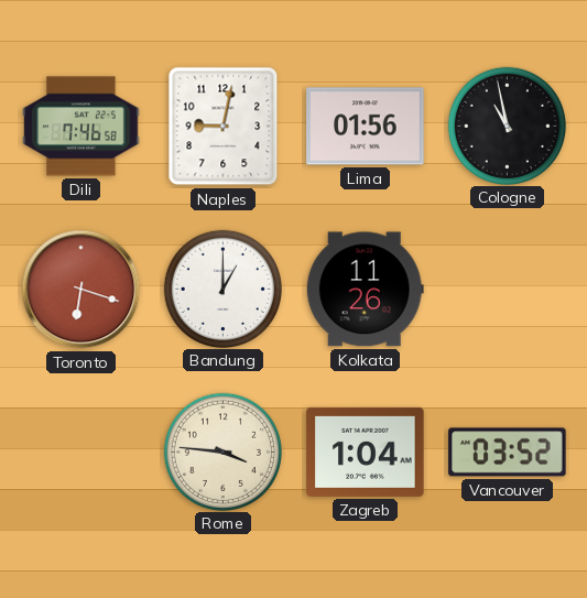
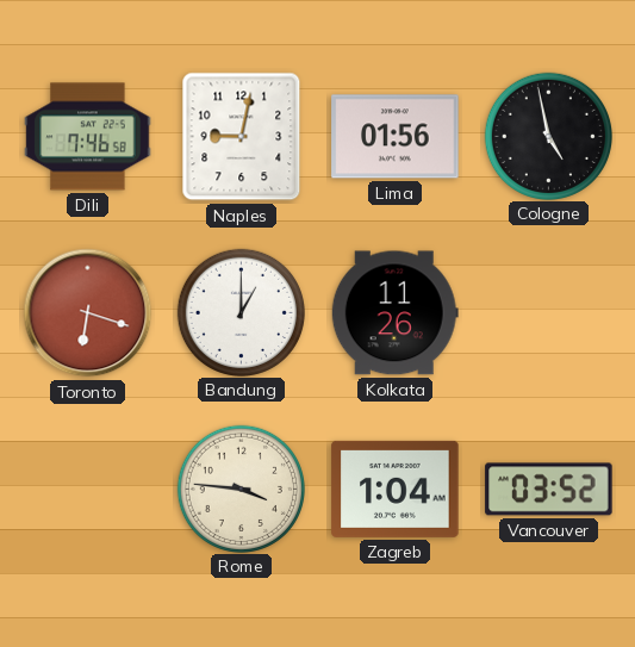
Cologne: 10:58 -> 4:58
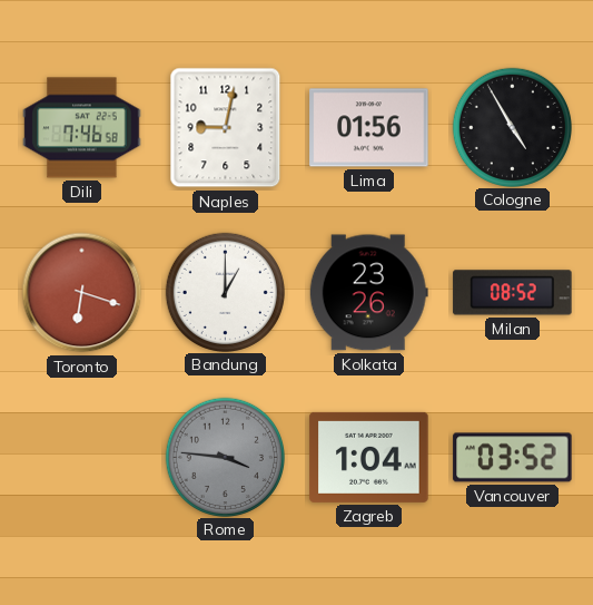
Cologne: 4:58 -> 4:55
Kolkata: 11:26 -> 23:26
Milan: none -> 08:52
Rome dial: cream -> grey
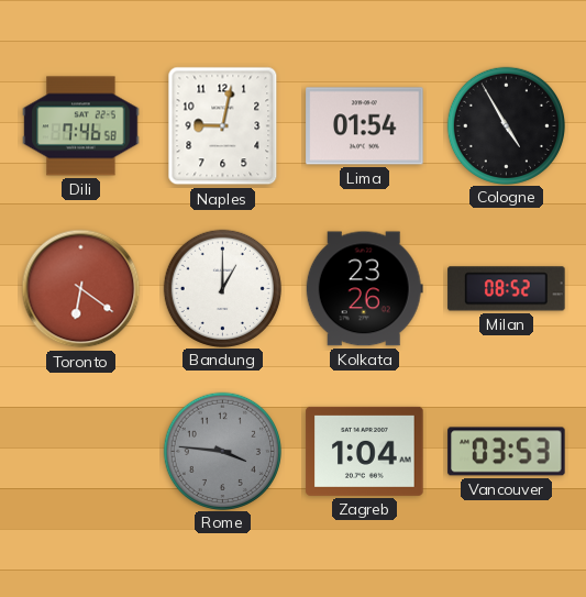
Lima: 01:56 -> 01:54
Toronto: 6:18 -> 6:21
Vancouver: 03:52 -> 03:53
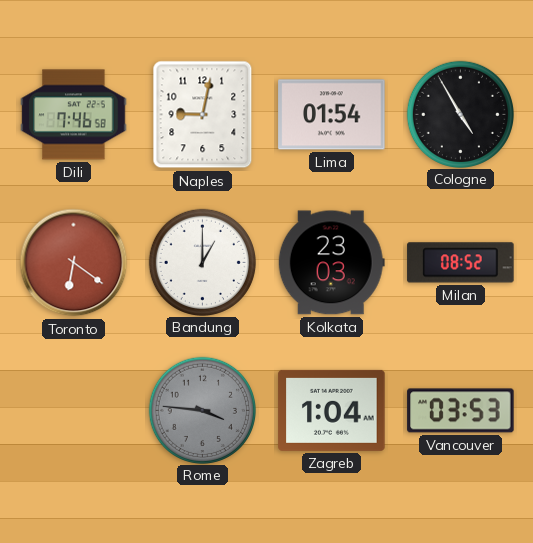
Kolkata: 23:26 -> 23:03
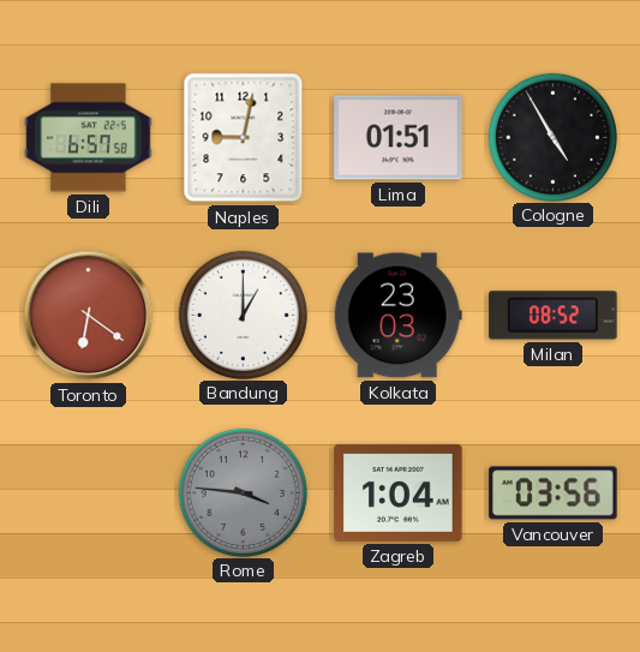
Dili: 7:46 -> 6:57
Lima: 01:54 -> 01:51
Vancouver: 03:53 -> 03:56
